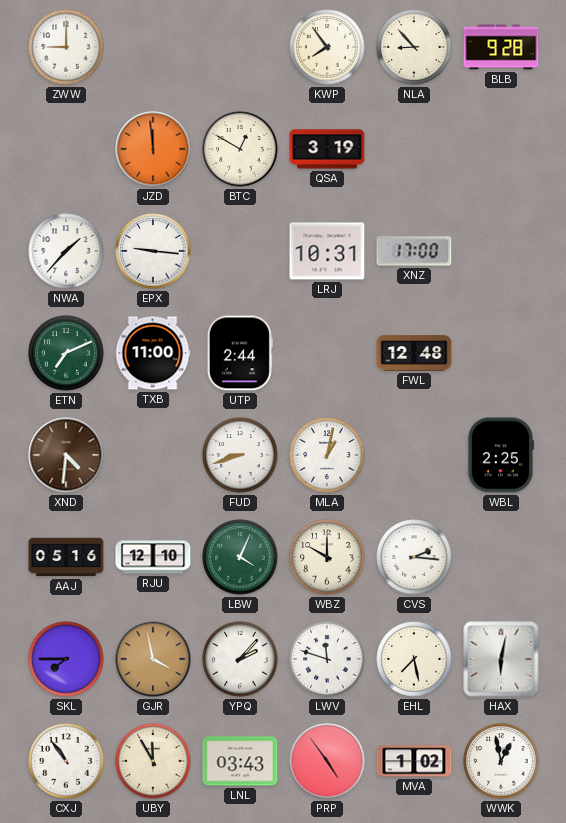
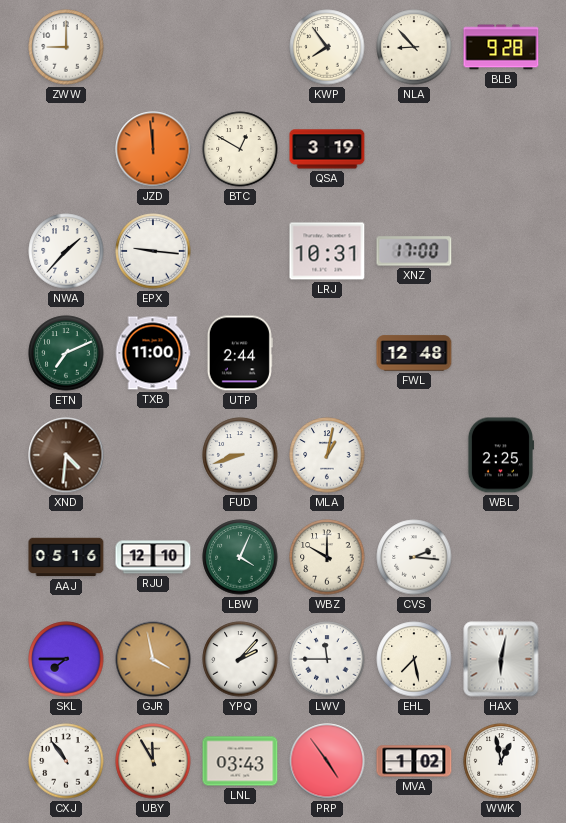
LWV: 11:48 -> 11:45
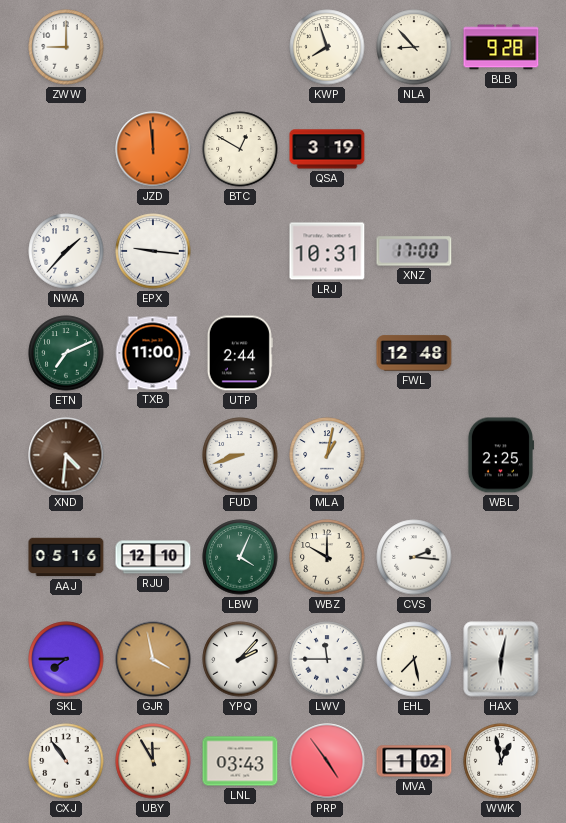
KWP: 7:54 -> 7:57
